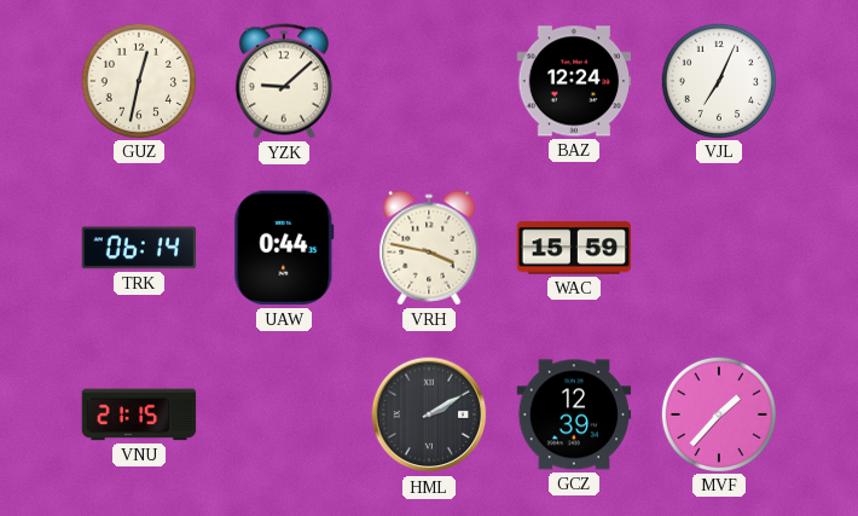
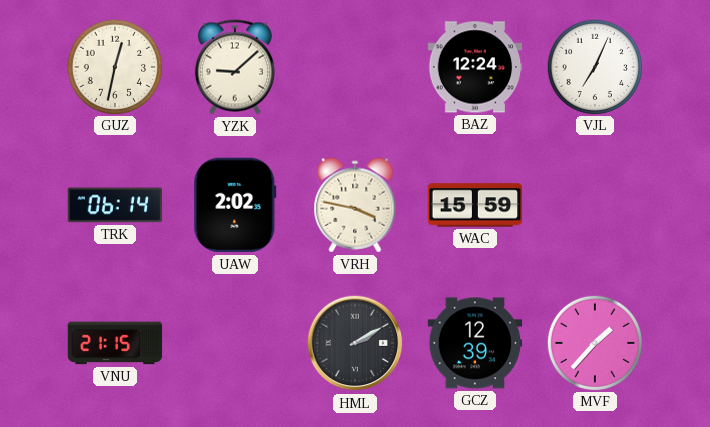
UAW: 0:44 -> 2:02
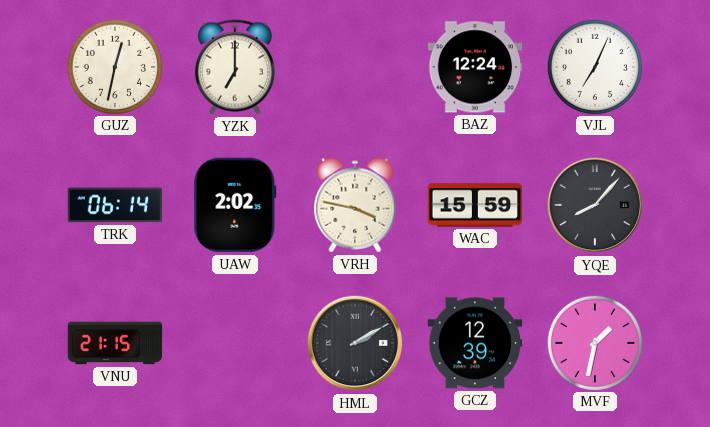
YZK: 9:08 -> 7:00
YQE: none -> 8:07
MVF: 1:37 -> 1:32
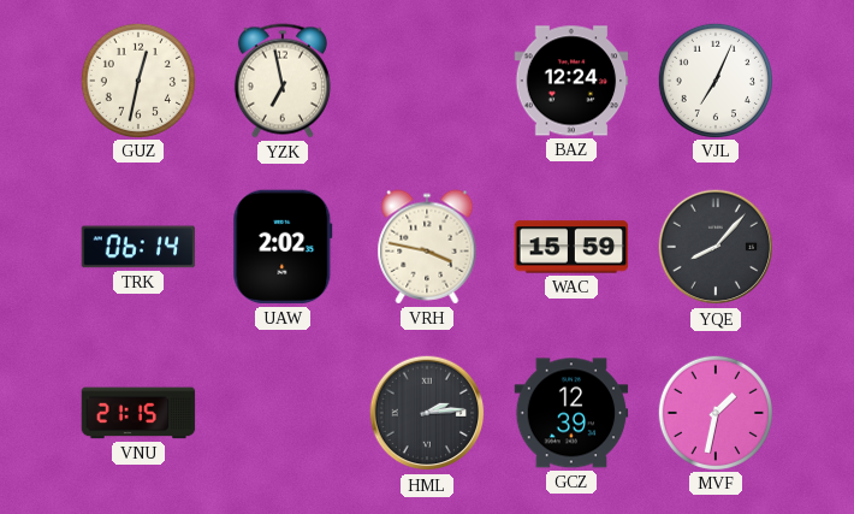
YZK: 7:00 -> 6:58
HML: 2:10 -> 2:14
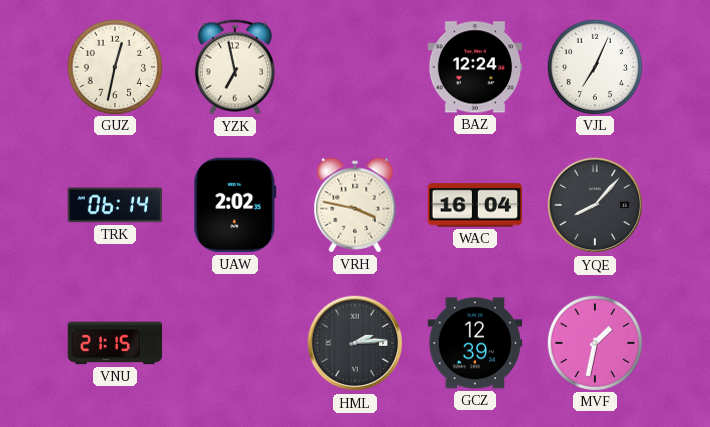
WAC: 15:59 -> 16:04
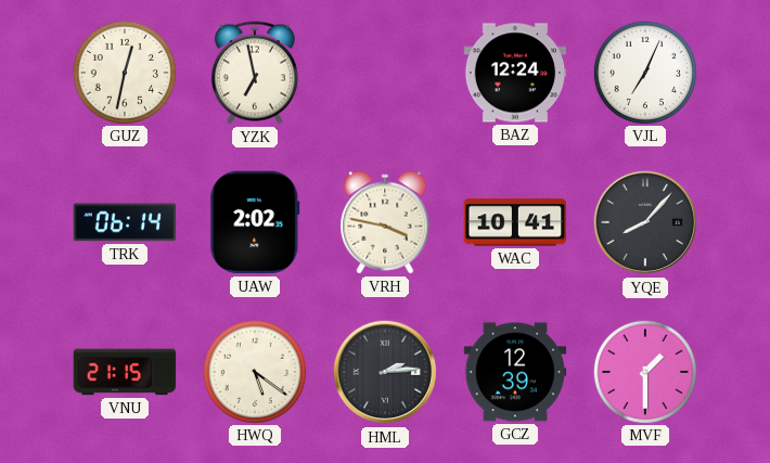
WAC: 16:04 -> 10:41
HWQ: none -> 5:21
MVF: 1:32 -> 1:30
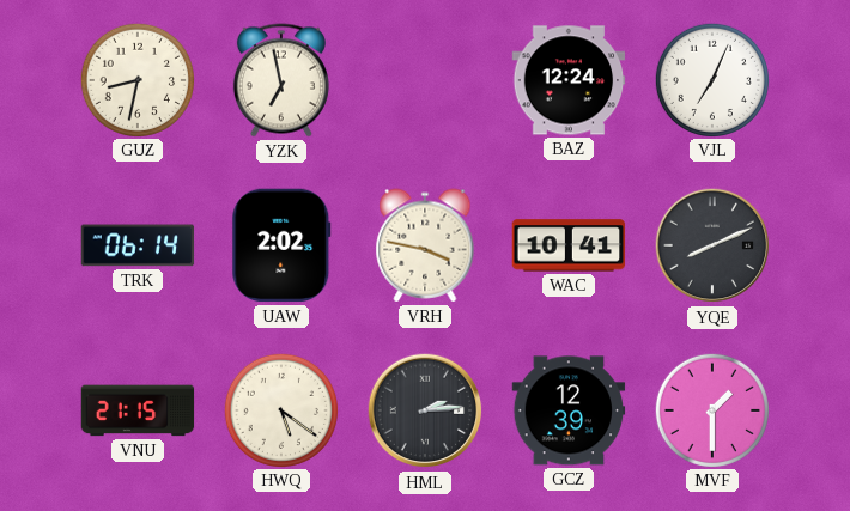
GUZ: 12:32 -> 8:32
YQE: 8:07 -> 8:11
